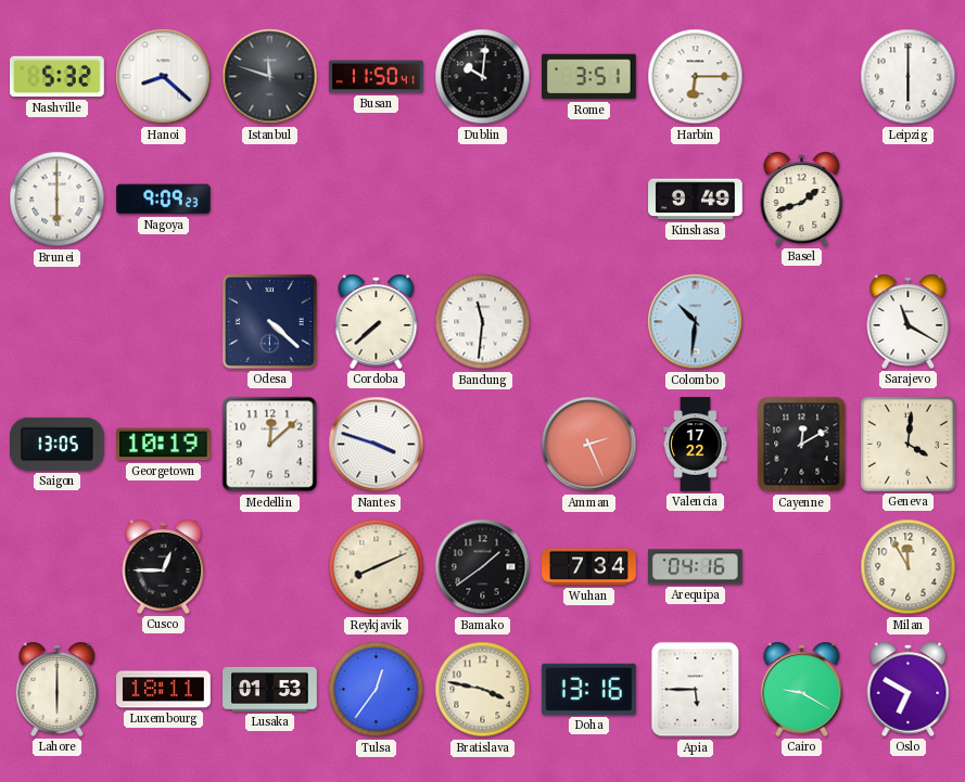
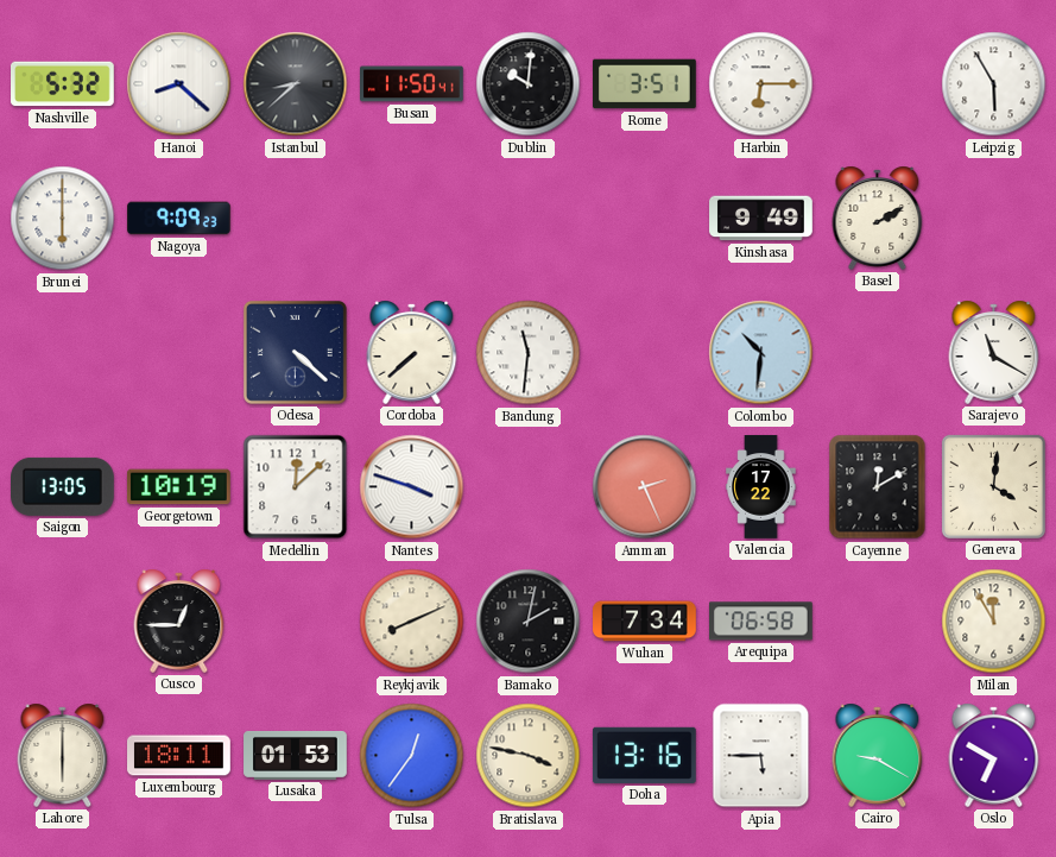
Istanbul: 11:48 -> 8:38
Leipzig: 6:00 -> 5:55
Basel: 1:42 -> 2:10
Bamako: 1:39 -> 2:02
Arequipa: 04:16 -> 06:58
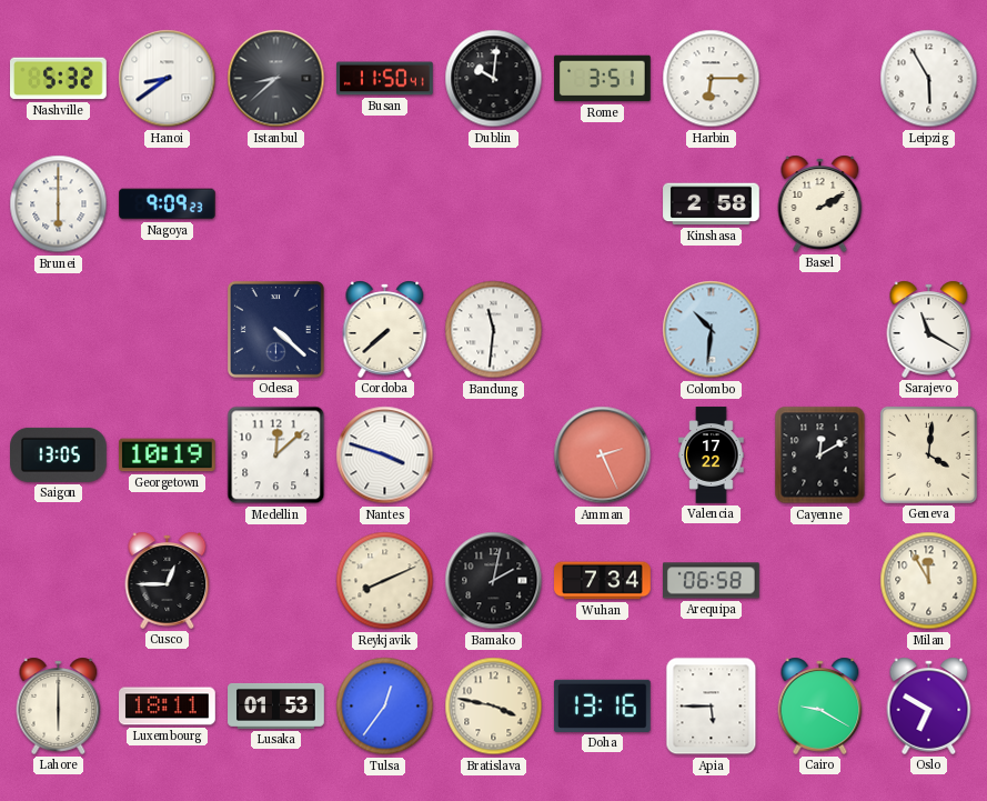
Hanoi: 8:22 -> 8:39
Kinshasa: 9:49 -> 2:58
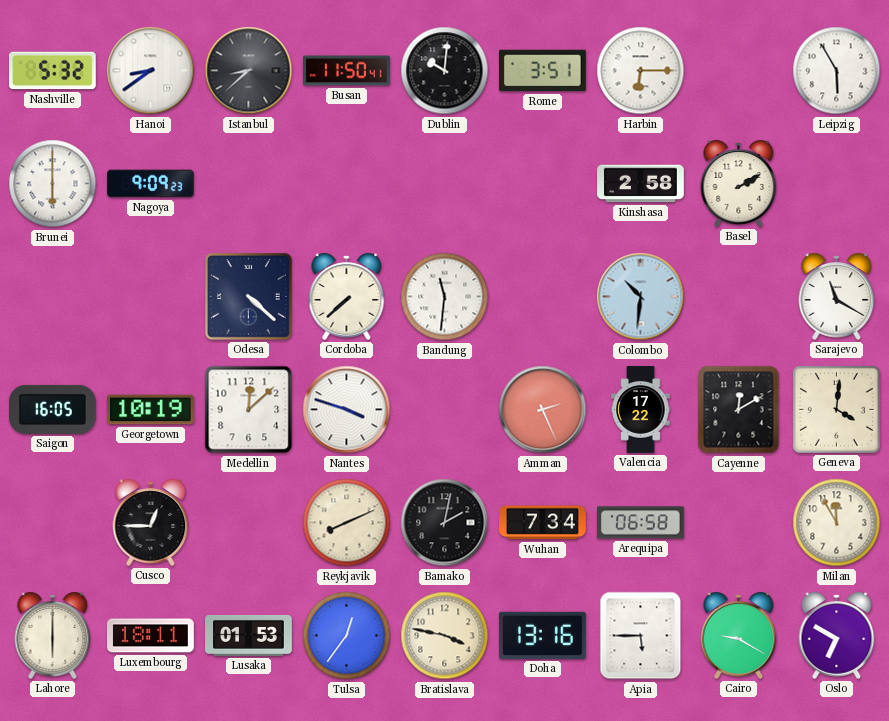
Saigon: 13:05 -> 16:05
